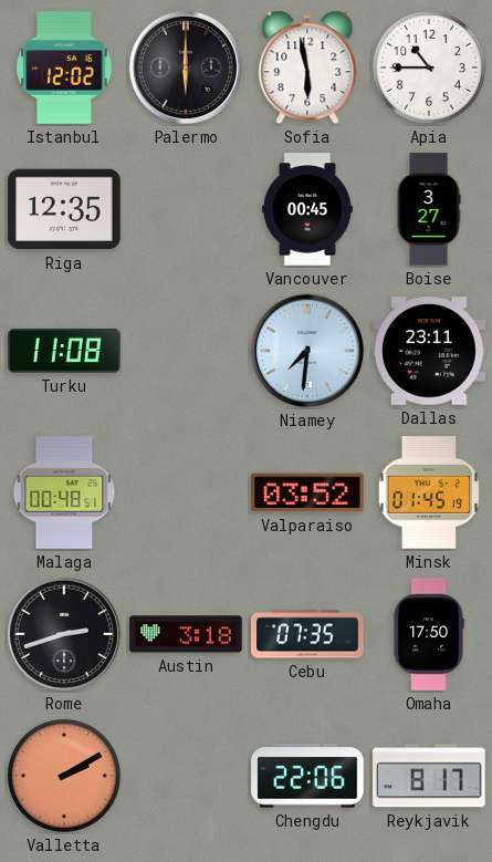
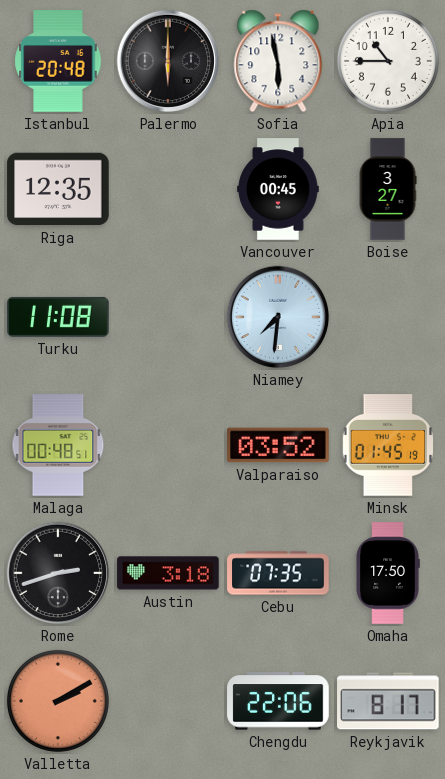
Istanbul: 12:02 -> 20:48
Dallas: 23:11 -> none
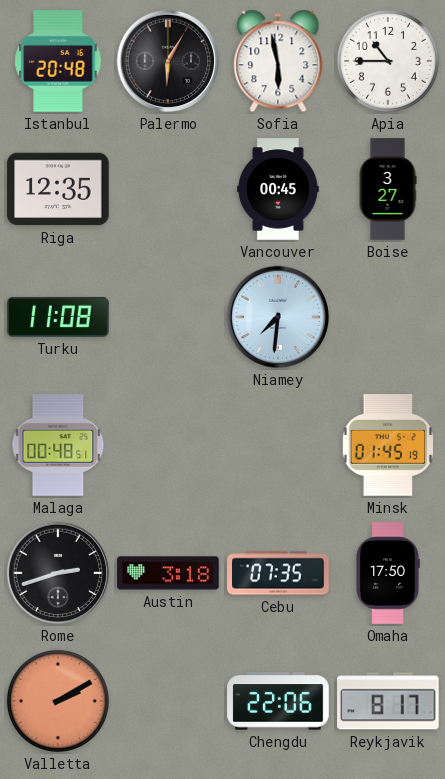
Palermo: 6:00 -> 6:05
Valparaiso: 03:52 -> none
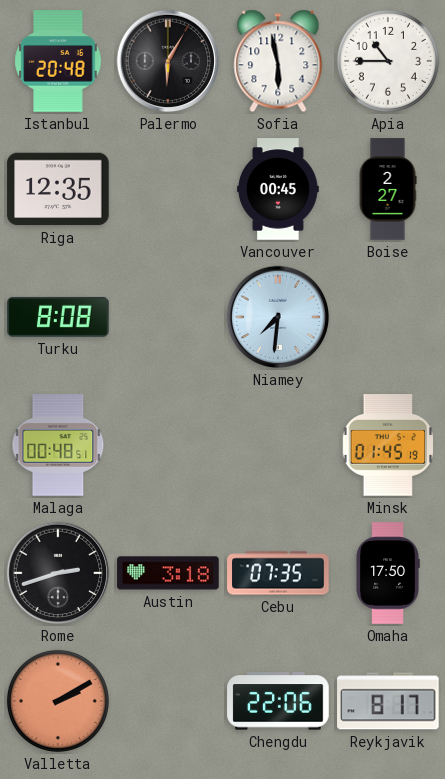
Boise: 3:27 -> 2:27
Turku: 11:08 -> 8:08
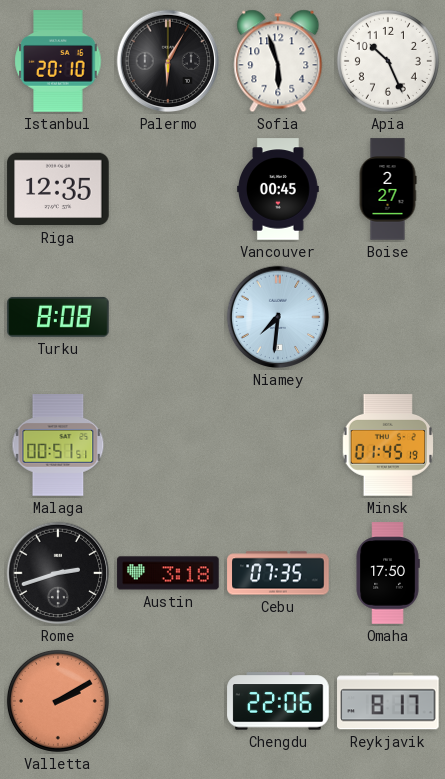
Istanbul: 20:48 -> 20:10
Sofia: 5:58 -> 5:57
Apia: 10:45 -> 10:26
Malaga: 00:48 -> 00:51
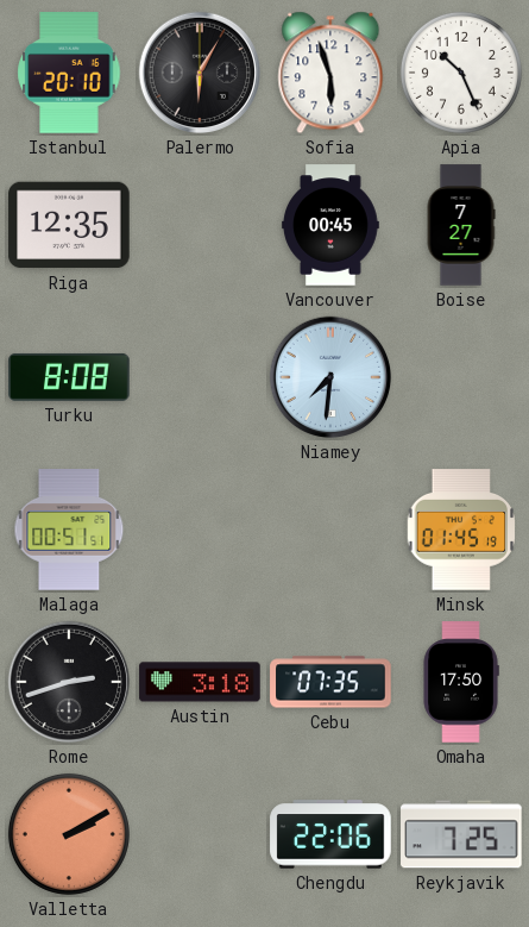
Boise: 2:27 -> 7:27
Reykjavik: 8:17 -> 7:25
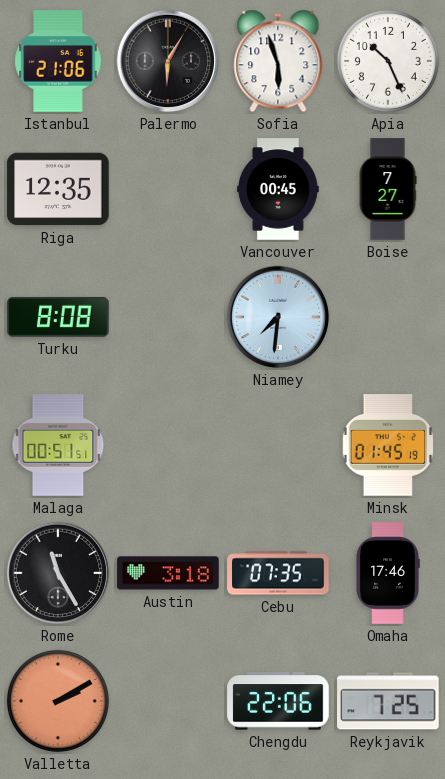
Istanbul: 20:10 -> 21:06
Rome: 2:42 -> 11:25
Omaha: 17:50 -> 17:46
